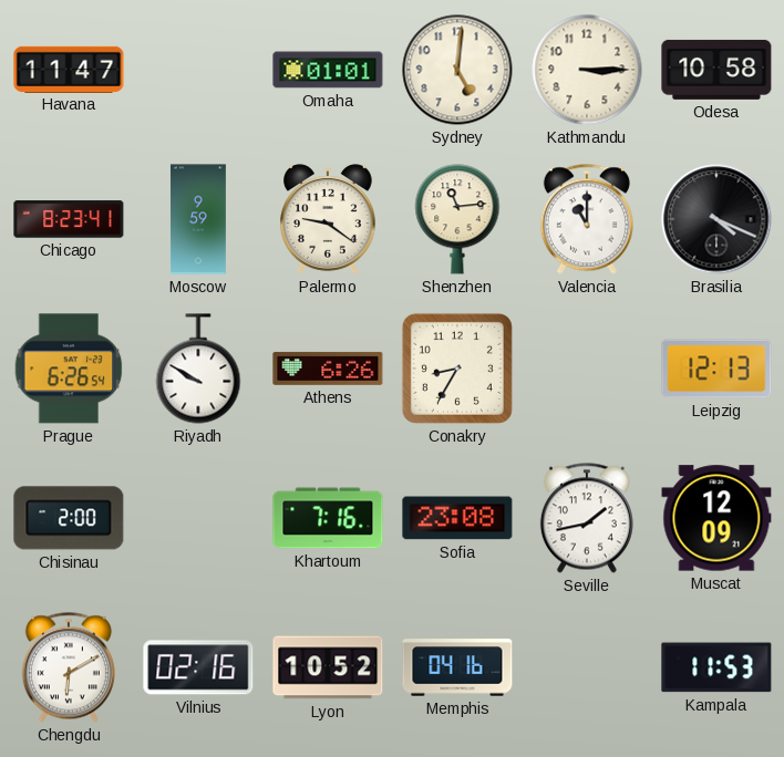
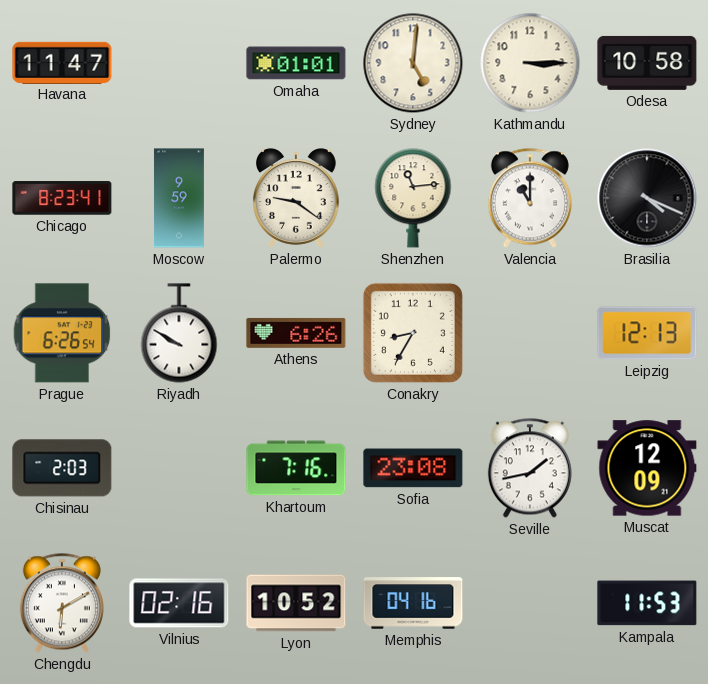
Chisinau: 2:00 -> 2:03
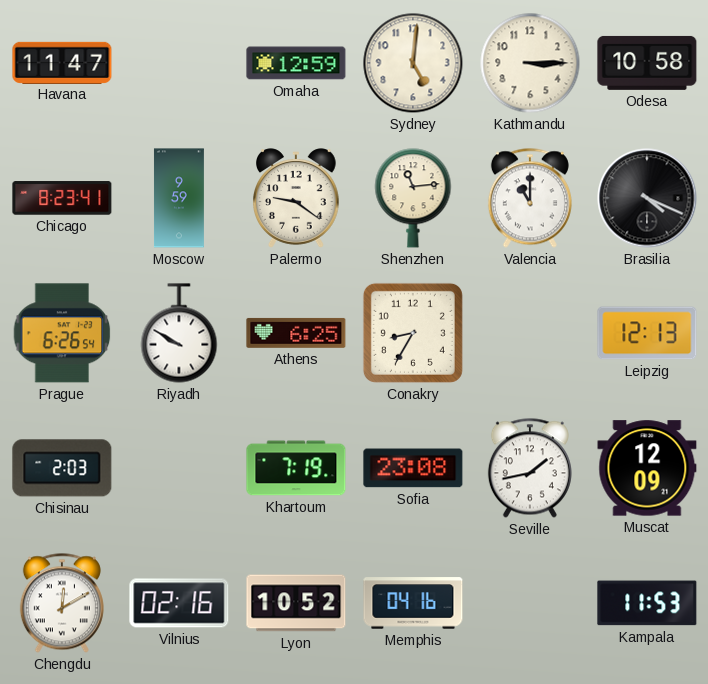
Omaha: 01:01 -> 12:59
Athens: 6:26 -> 6:25
Khartoum: 7:16 -> 7:19
Chengdu: 6:10 -> 12:10
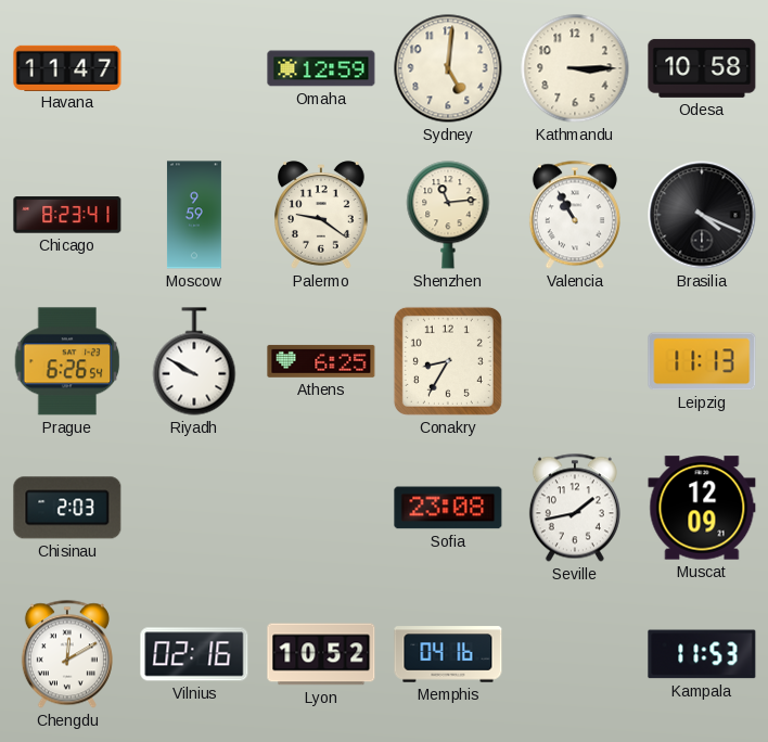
Valencia: 11:00 -> 10:55
Leipzig: 12:13 -> 11:13
Khartoum: 7:19 -> none
